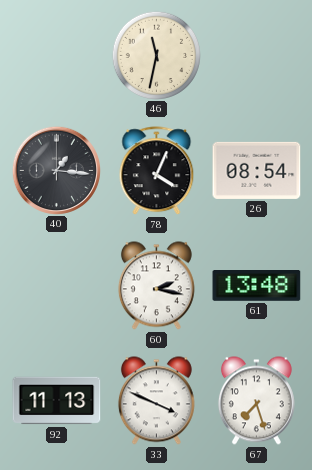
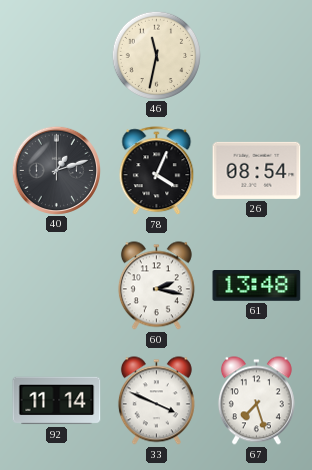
40: 1:16 -> 1:12
92: 11:13 -> 11:14
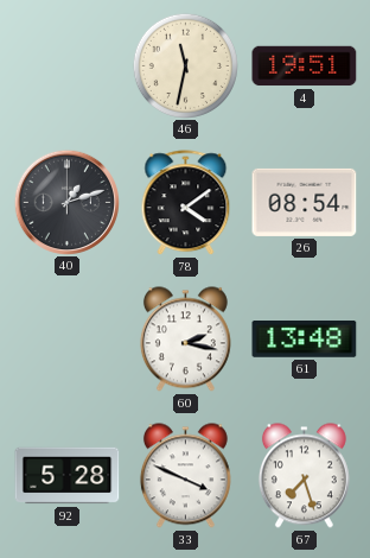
4: none -> 19:51
78: 4:04 -> 4:09
92: 11:14 -> 5:28
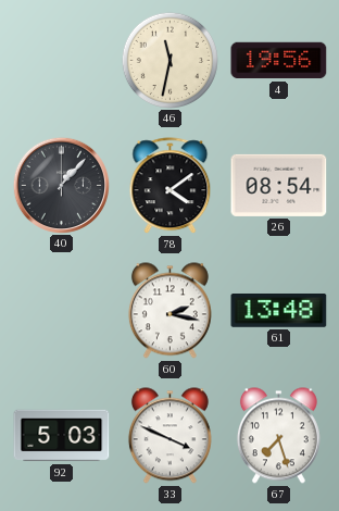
4: 19:51 -> 19:56
40: 1:12 -> 1:07
92: 5:28 -> 5:03
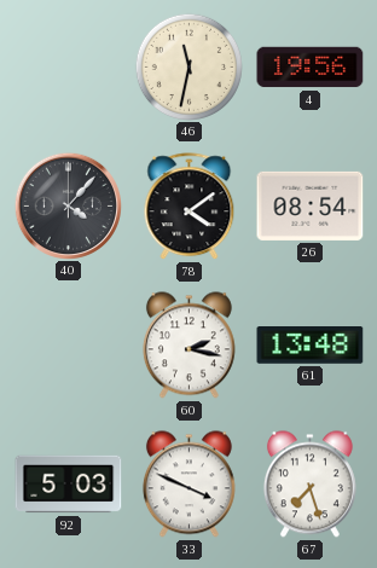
40: 1:07 -> 4:07
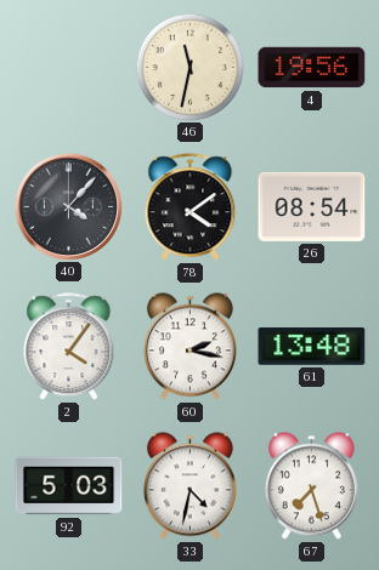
2: none -> 4:06
33: 3:49 -> 4:32
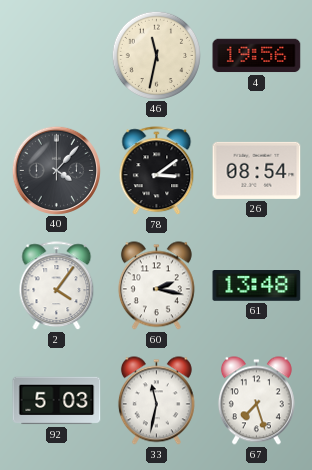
78: 4:09 -> 3:09
33: 4:32 -> 11:32
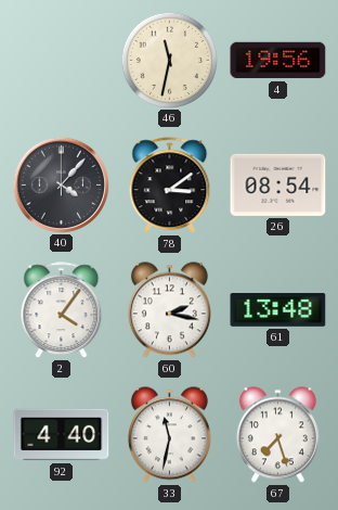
92: 5:03 -> 4:40
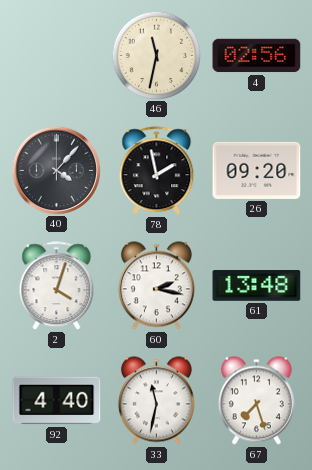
4: 19:56 -> 02:56
78: 3:09 -> 1:58
26: 08:54 -> 09:20
2: 4:06 -> 4:03
